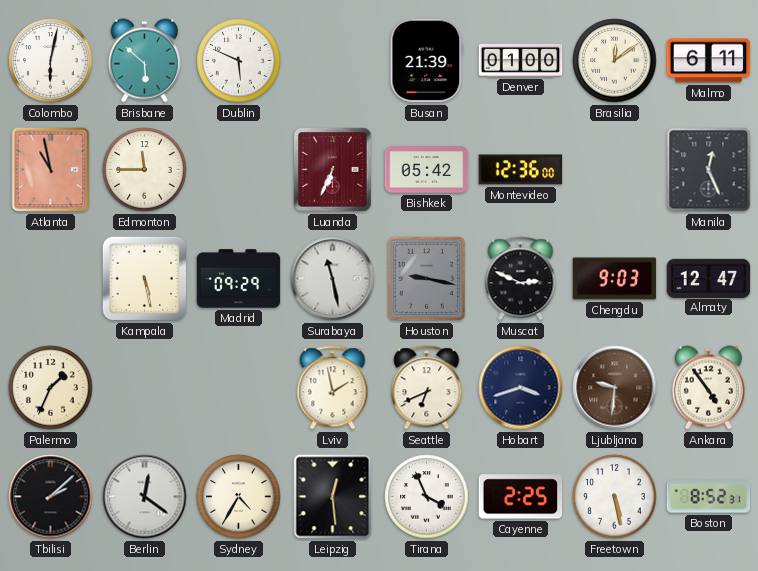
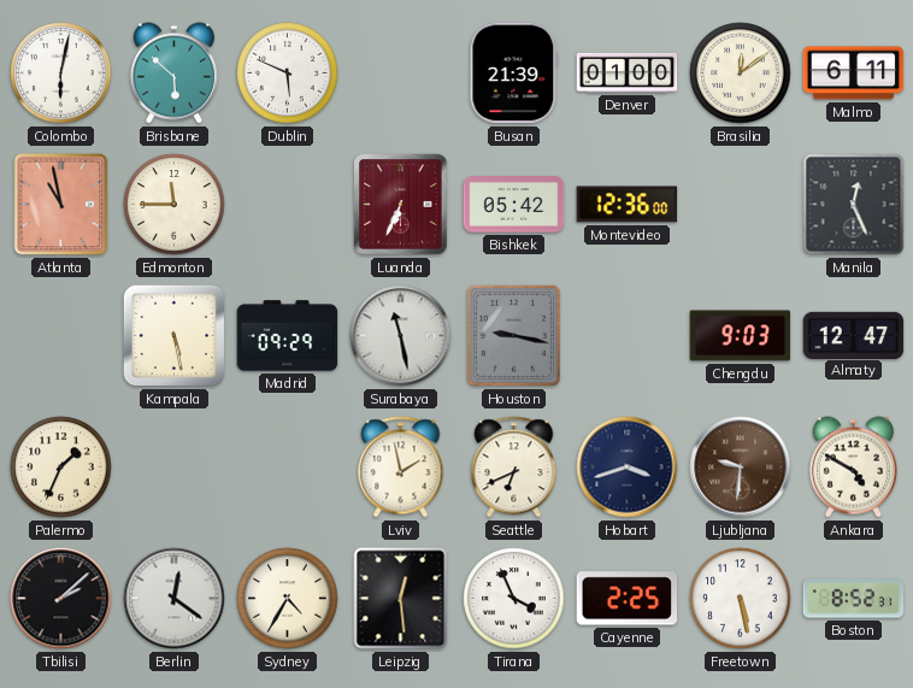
Muscat: 2:49 -> none
Ankara: 4:54 -> 4:50
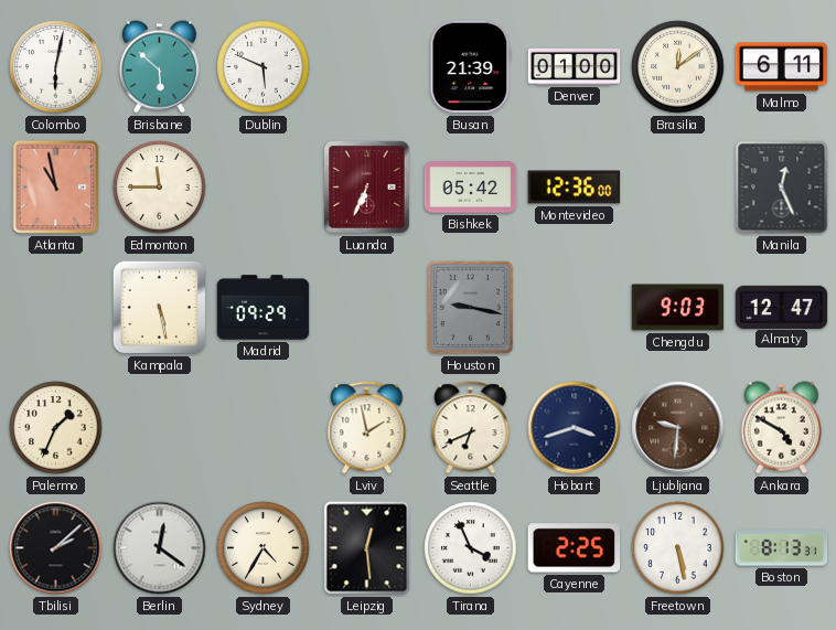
Surabaya: 11:28 -> none
Boston: 8:52 -> 8:13
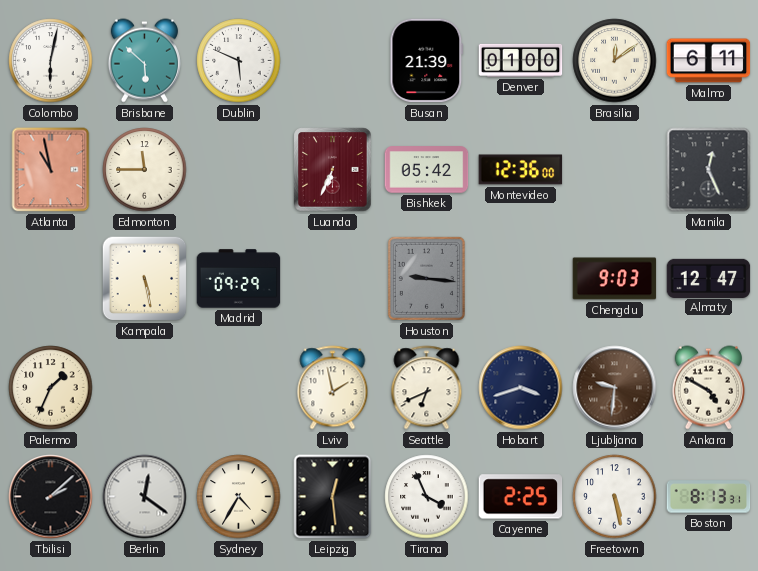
Houston: 9:17 -> 9:16
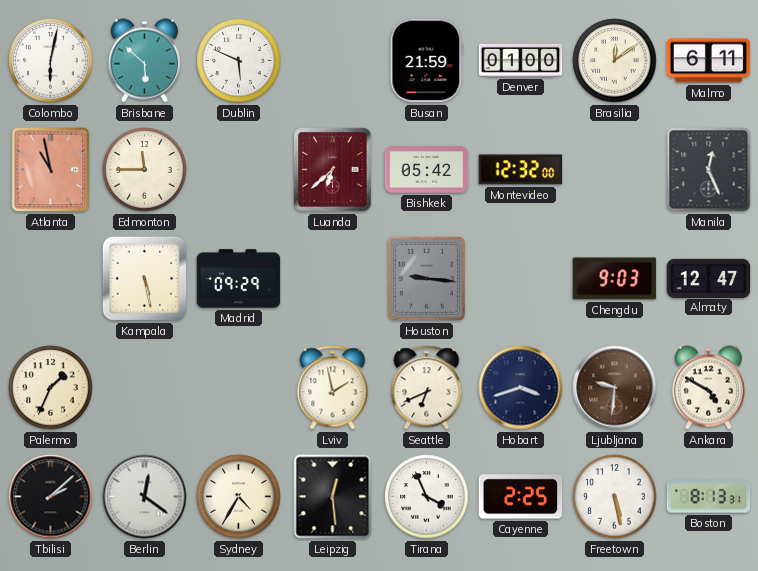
Busan: 21:39 -> 21:59
Luanda: 6:34 -> 6:38
Montevideo: 12:36 -> 12:32
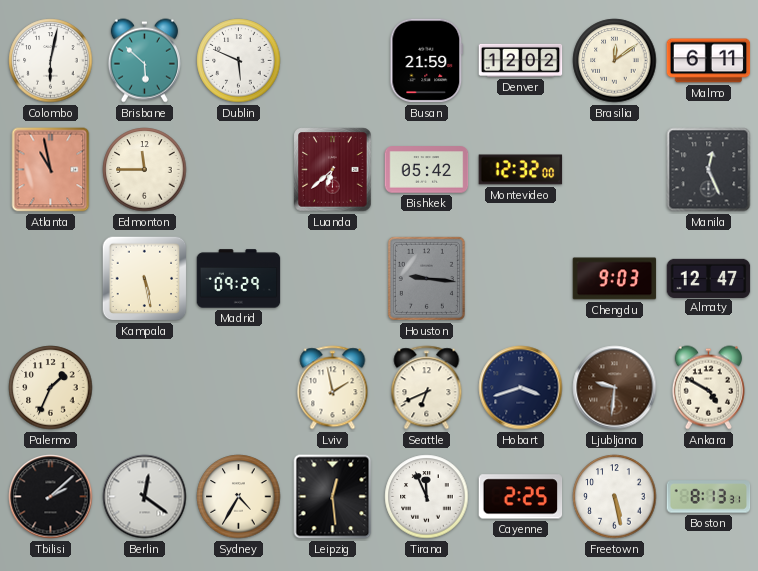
Denver: 01:00 -> 12:02
Tirana: 3:56 -> 11:56
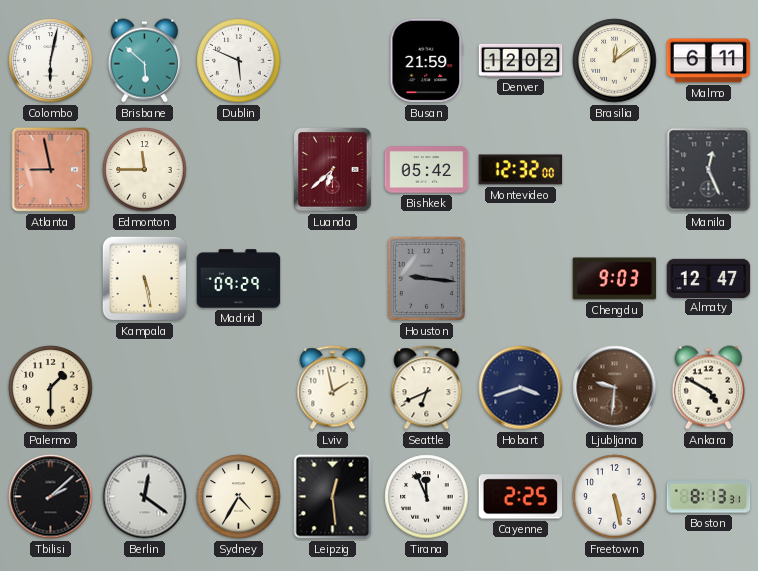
Atlanta: 10:58 -> 8:58
Palermo: 1:34 -> 1:30
